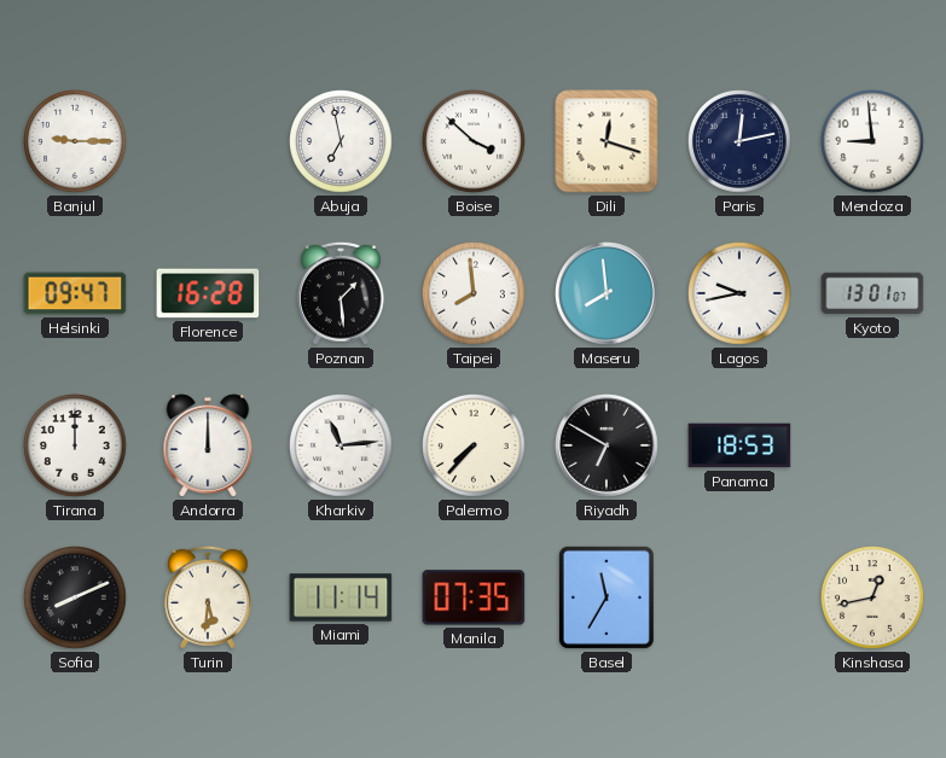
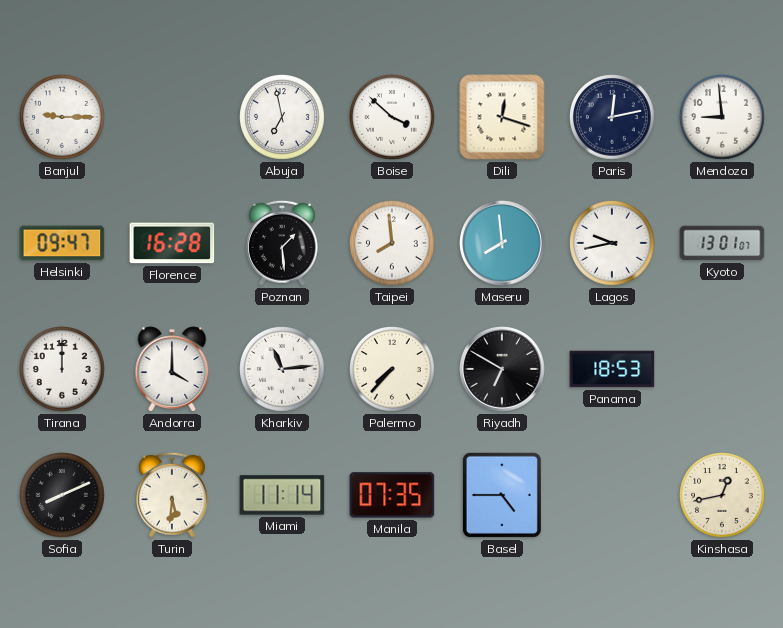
Andorra: 12:00 -> 4:00
Basel: 11:35 -> 4:45
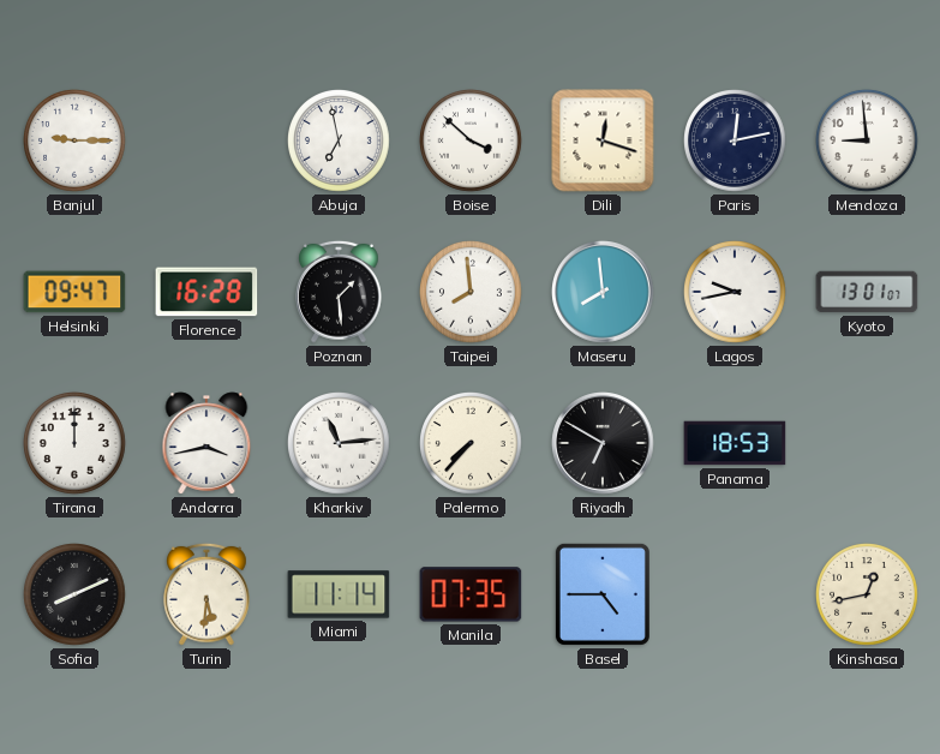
Andorra: 4:00 -> 3:43
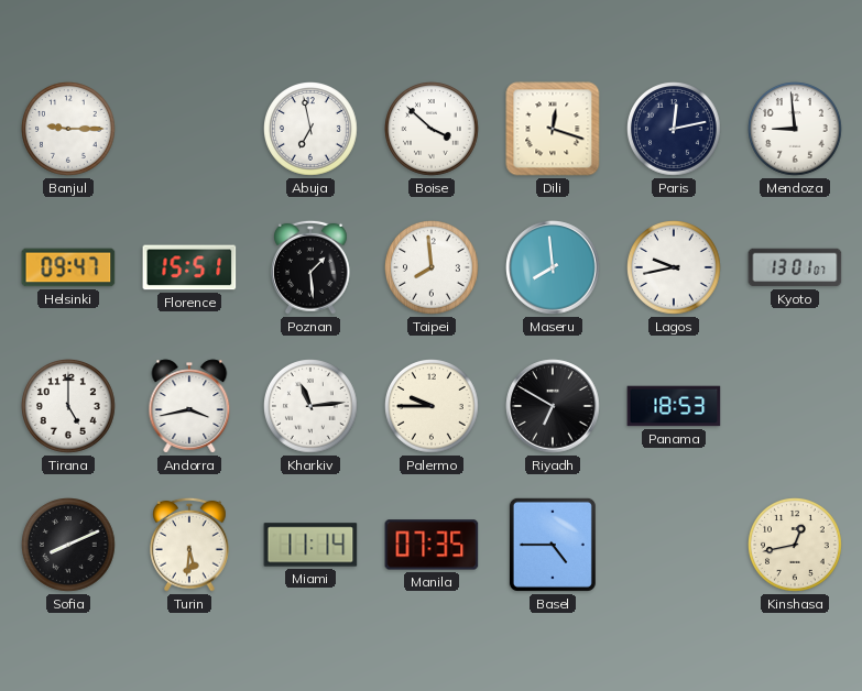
Florence: 16:28 -> 15:51
Tirana: 12:00 -> 5:00
Palermo: 7:37 -> 9:45
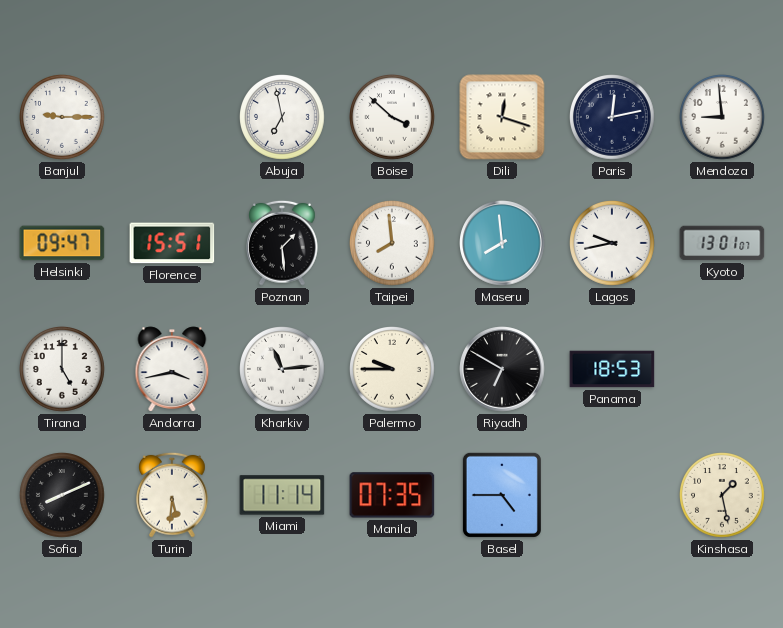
Kinshasa: 12:43 -> 1:28
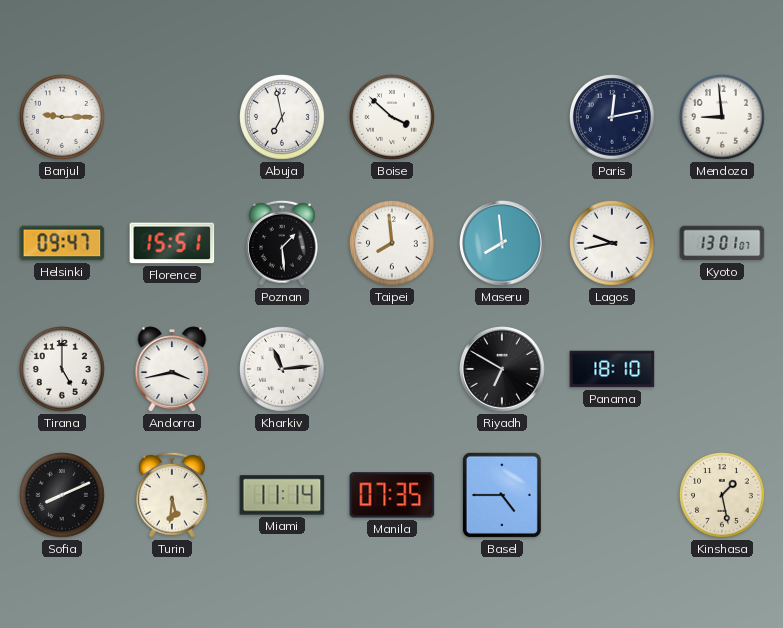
Dili: 12:18 -> none
Palermo: 9:45 -> none
Panama: 18:53 -> 18:10
